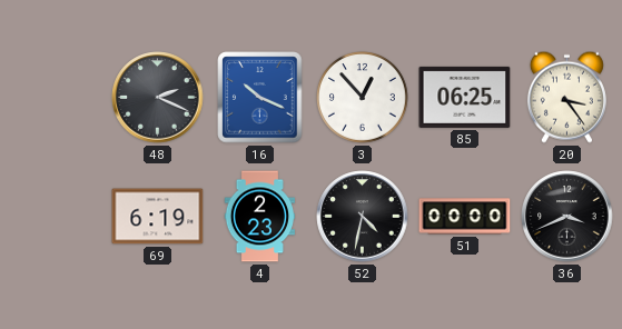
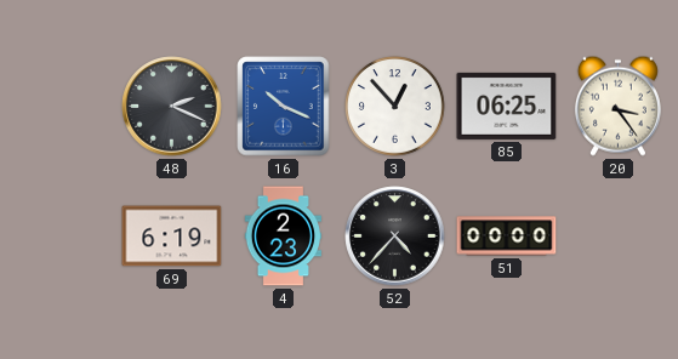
52: 4:32 -> 4:37
36: 3:41 -> none
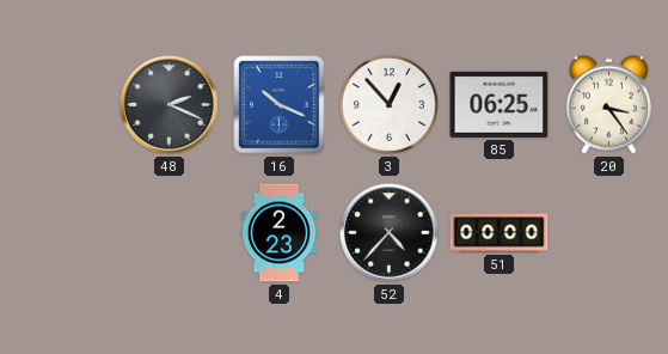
69: 6:19 -> none
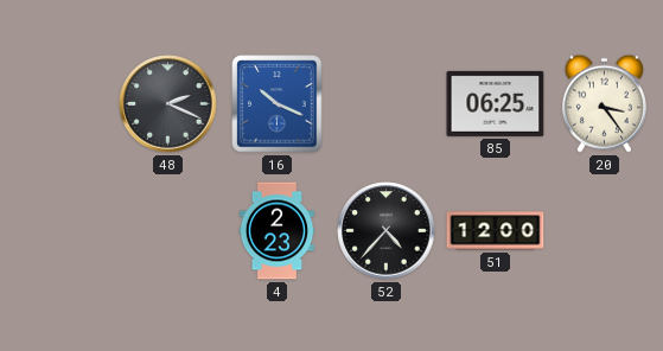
3: 12:53 -> none
51: 00:00 -> 12:00
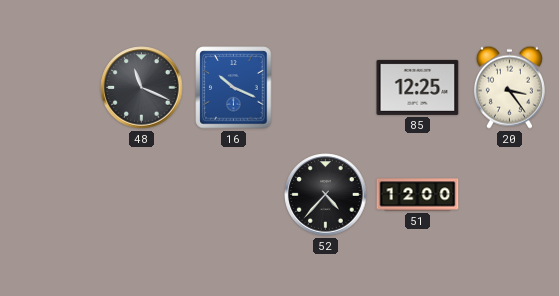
48: 2:19 -> 11:19
85: 06:25 -> 12:25
4: 2:23 -> none
